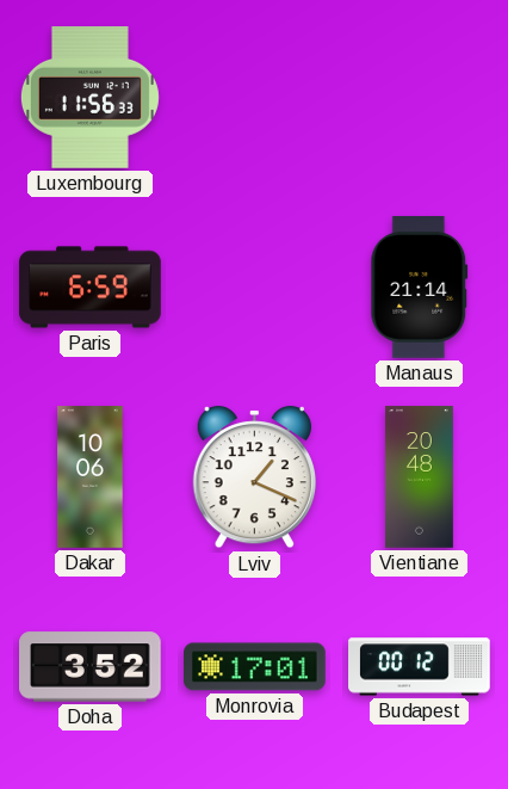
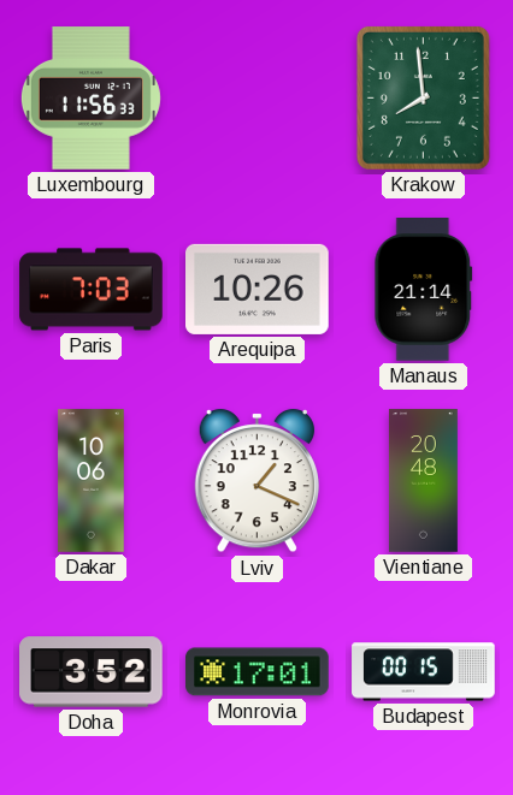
Krakow: none -> 7:59
Paris: 6:59 -> 7:03
Arequipa: none -> 10:26
Budapest: 00:12 -> 00:15
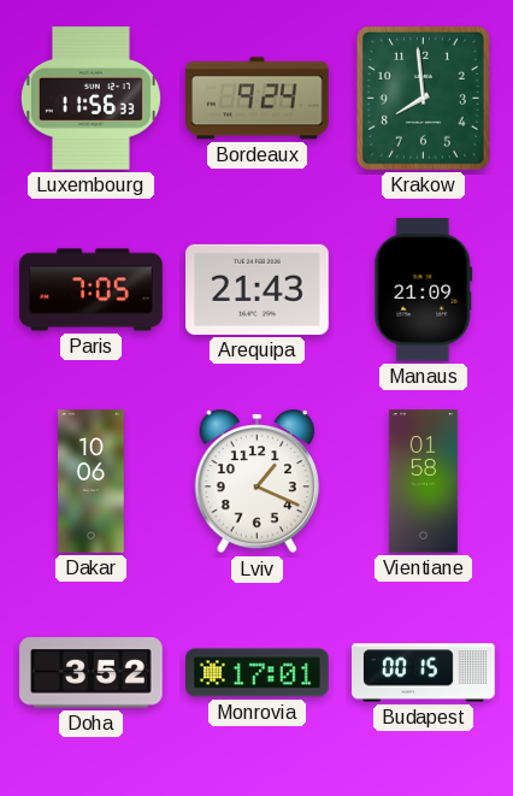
Bordeaux: none -> 9:24
Paris: 7:03 -> 7:05
Arequipa: 10:26 -> 21:43
Manaus: 21:14 -> 21:09
Vientiane: 20:48 -> 01:58
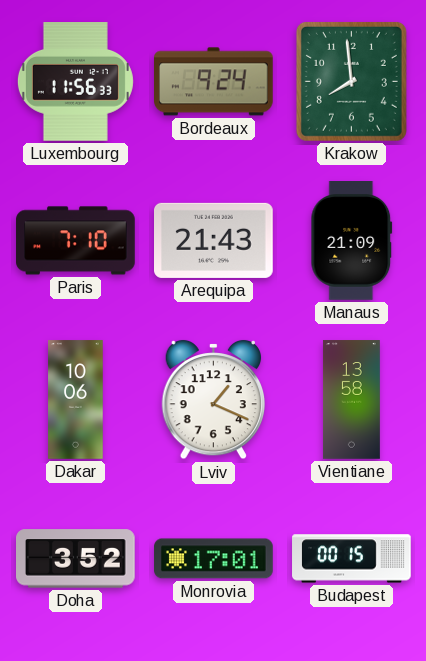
Paris: 7:05 -> 7:10
Vientiane: 01:58 -> 13:58
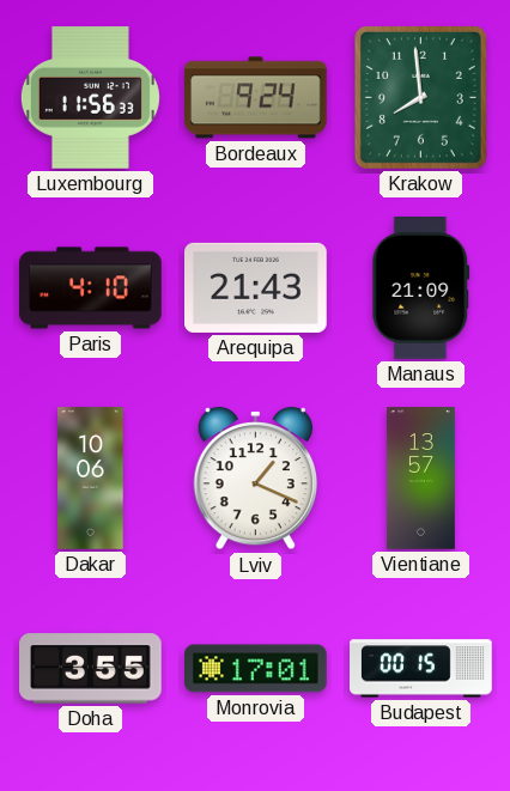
Paris: 7:10 -> 4:10
Vientiane: 13:58 -> 13:57
Doha: 3:52 -> 3:55
